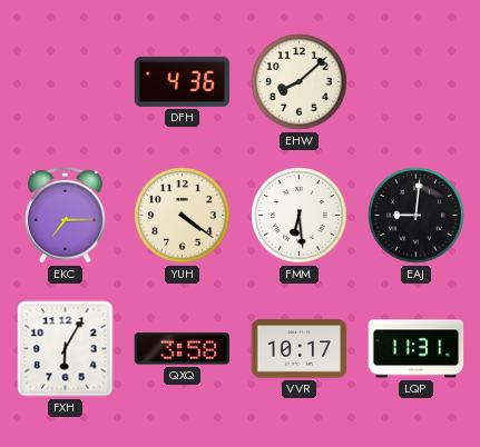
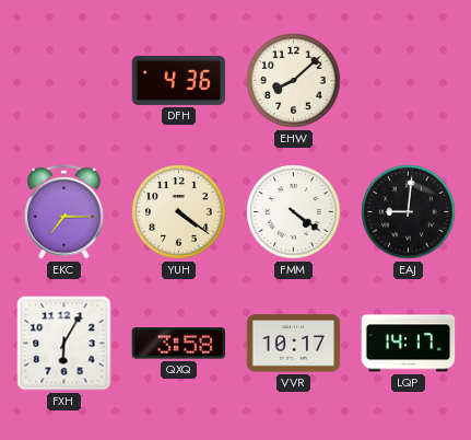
FMM: 6:29 -> 4:21
LQP: 11:31 -> 14:17
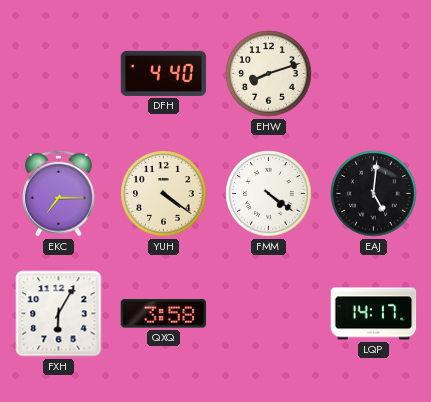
DFH: 4:36 -> 4:40
EHW: 8:08 -> 8:12
EAJ: 9:01 -> 5:01
VVR: 10:17 -> none
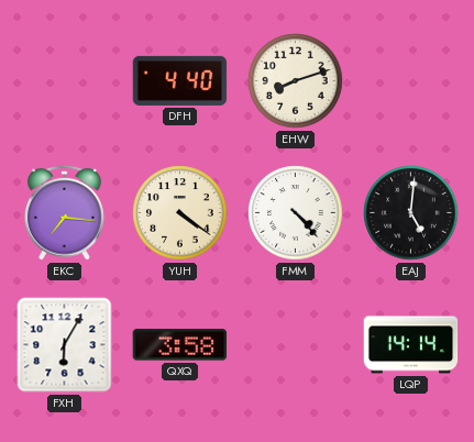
EKC: 7:15 -> 7:16
FMM: 4:21 -> 4:23
LQP: 14:17 -> 14:14
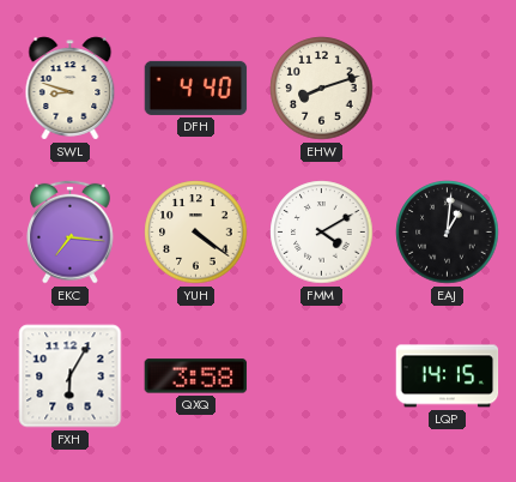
SWL: none -> 8:48
FMM: 4:23 -> 4:10
EAJ: 5:01 -> 1:01
LQP: 14:14 -> 14:15
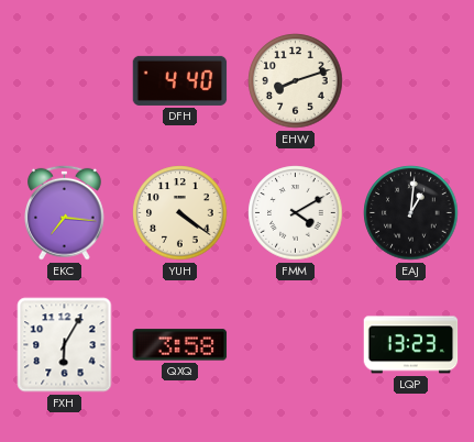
SWL: 8:48 -> none
LQP: 14:15 -> 13:23
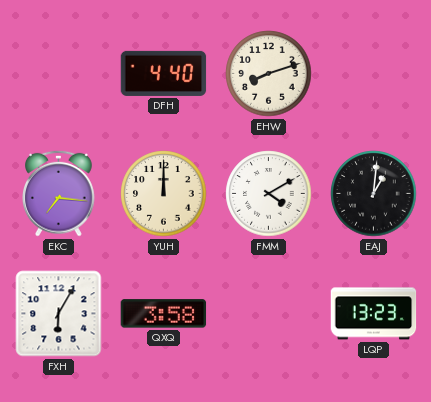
YUH: 4:21 -> 12:00
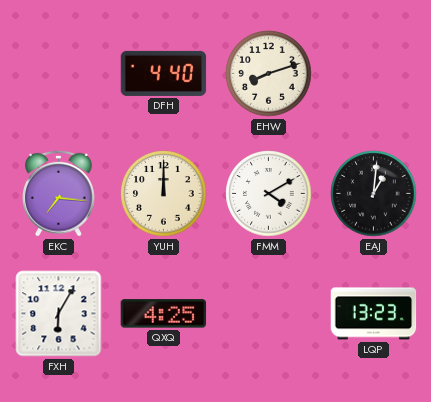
QXQ: 3:58 -> 4:25
